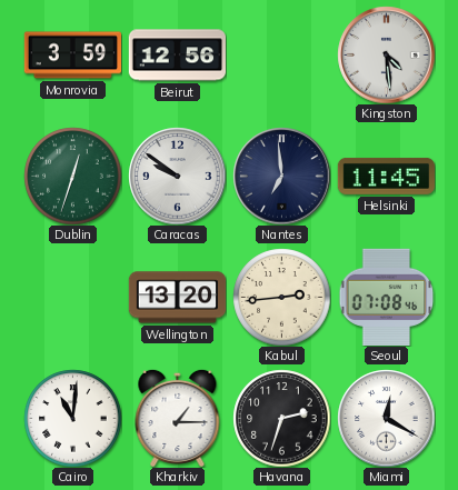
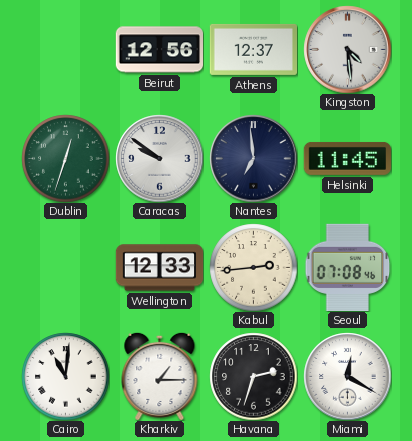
Monrovia: 3:59 -> none
Athens: none -> 12:37
Wellington: 13:20 -> 12:33
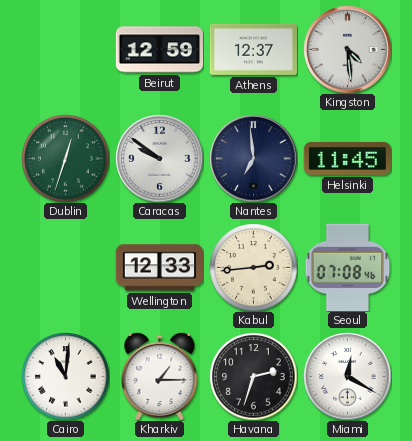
Beirut: 12:56 -> 12:59
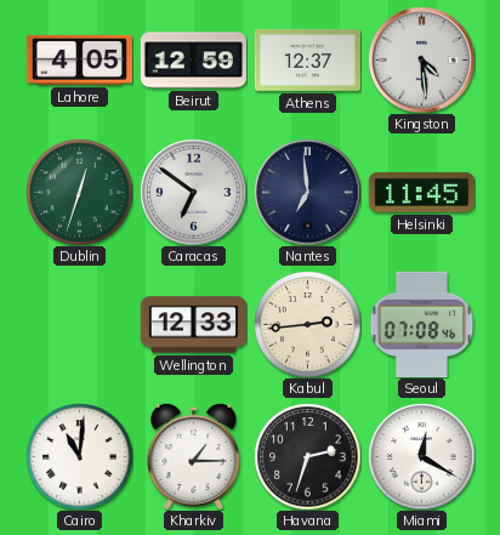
Lahore: none -> 4:05
Caracas: 9:51 -> 6:51
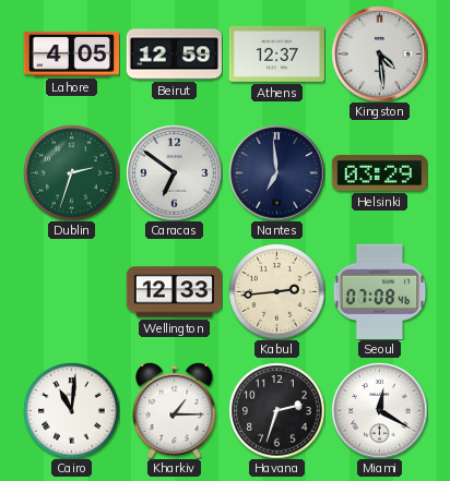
Dublin: 12:33 -> 2:33
Helsinki: 11:45 -> 03:29
